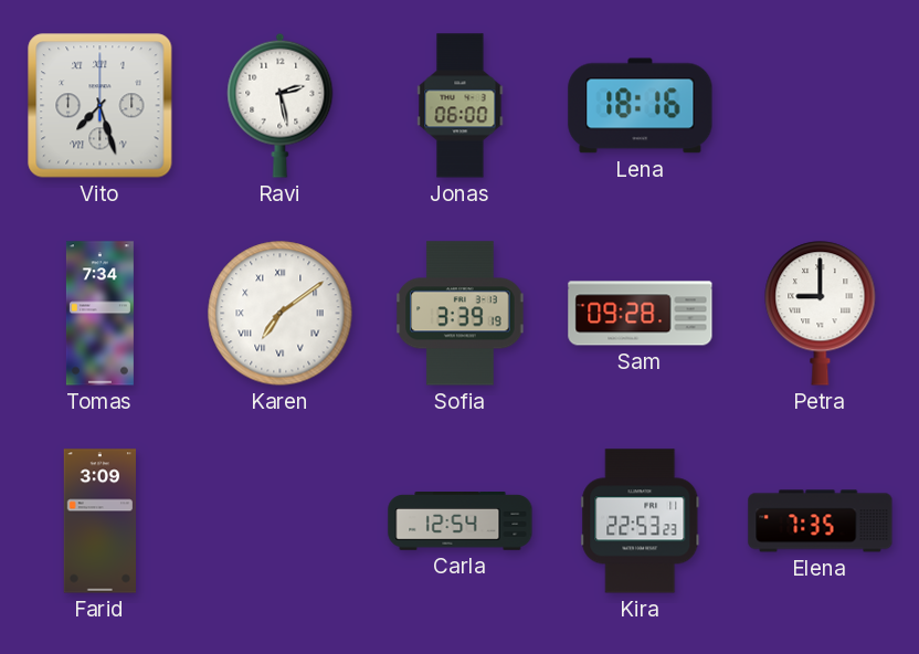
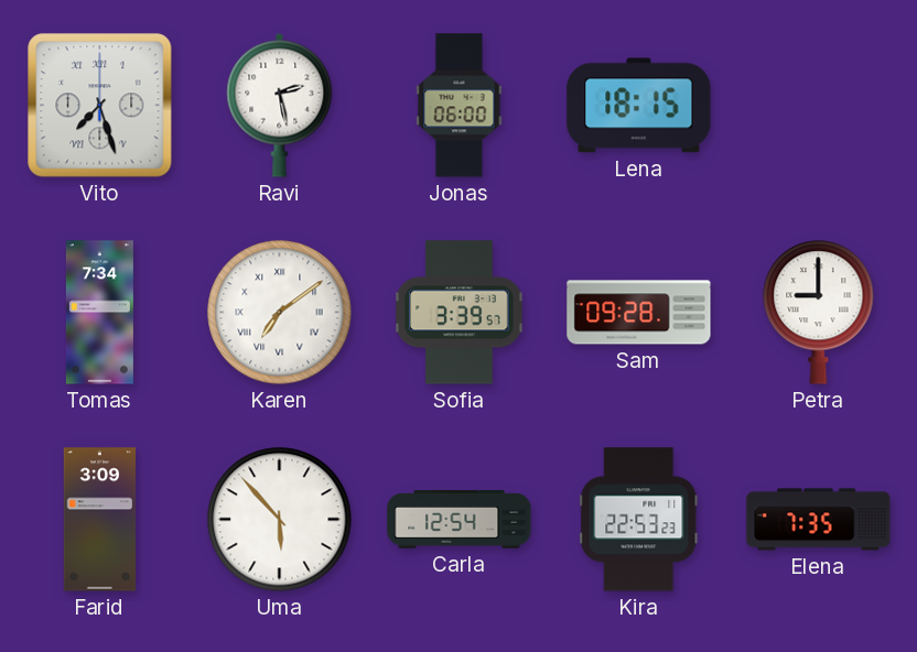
Lena: 18:16 -> 18:15
Sofia: 3:39:19 -> 3:39:57
Uma: none -> 5:53
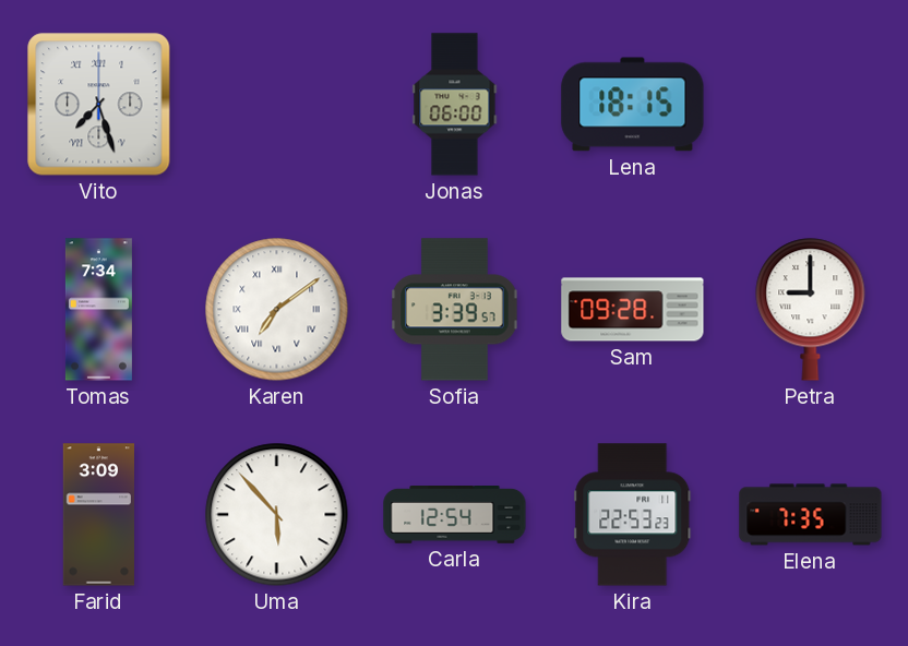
Ravi: 2:28 -> none
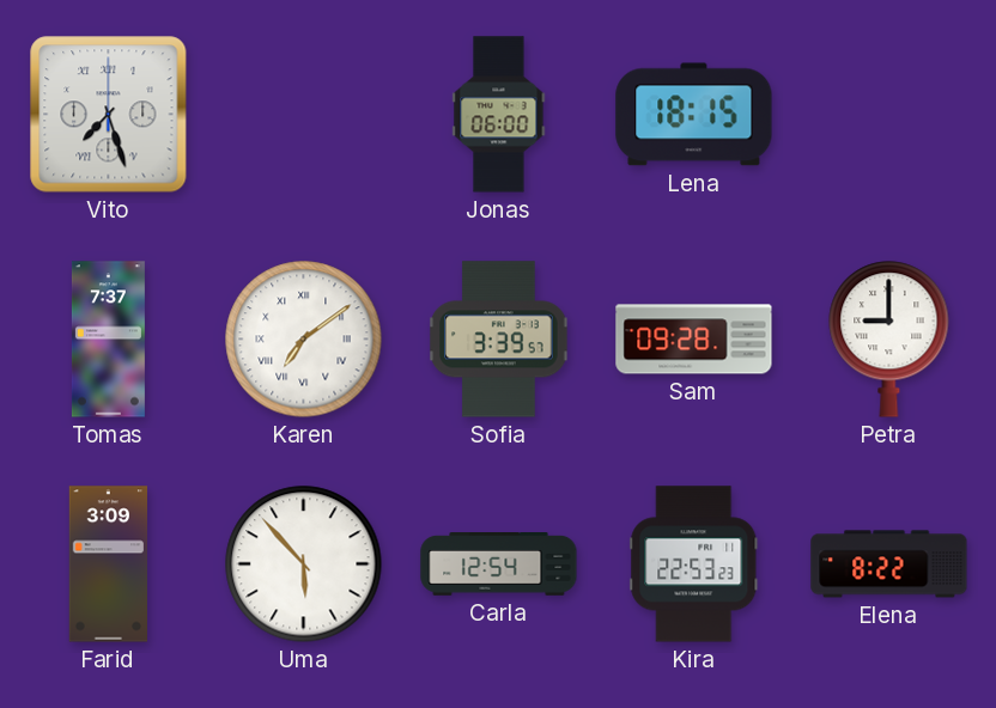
Tomas: 7:34 -> 7:37
Elena: 7:35 -> 8:22
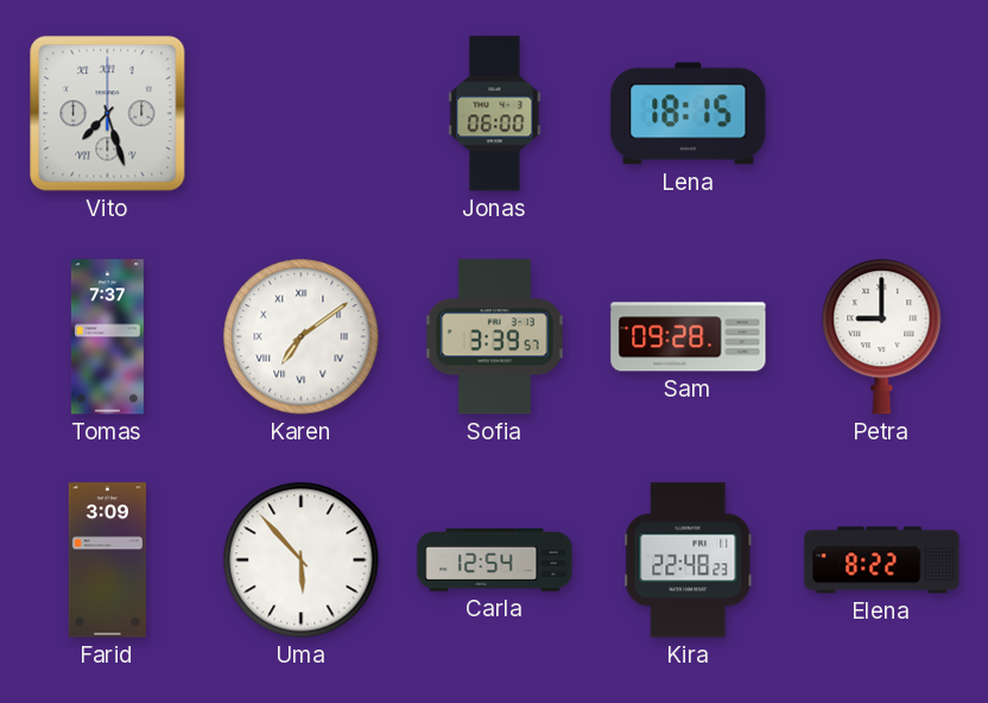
Kira: 22:53 -> 22:48
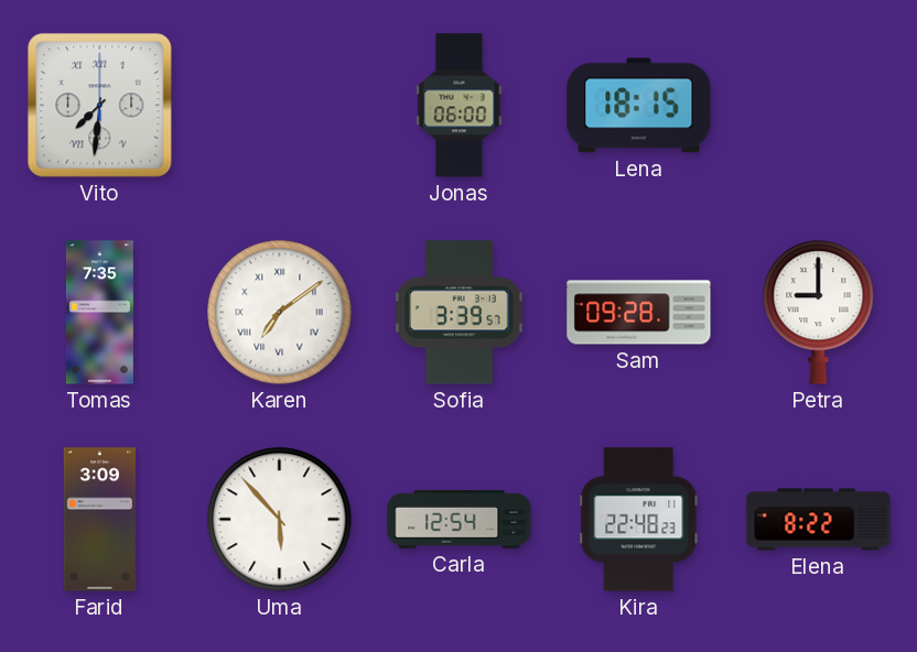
Vito: 7:27 -> 7:31
Tomas: 7:37 -> 7:35
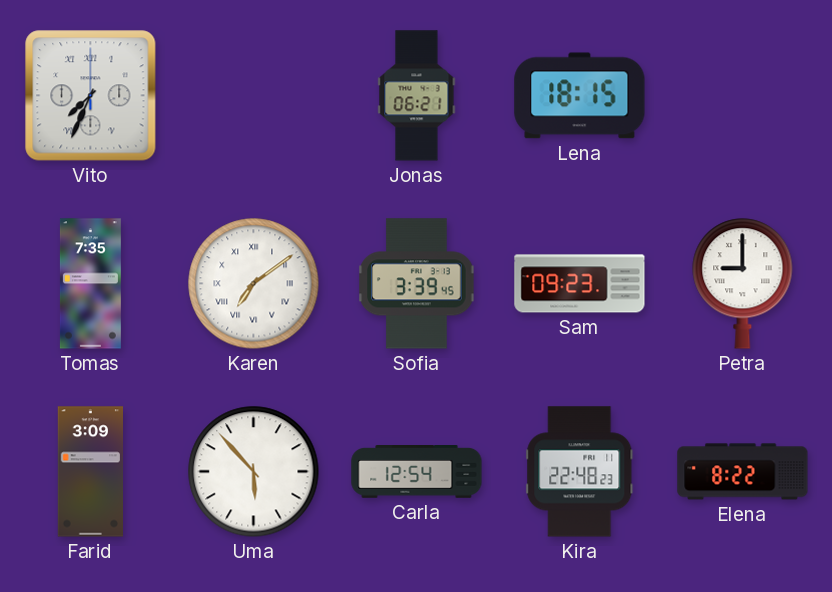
Vito: 7:31 -> 7:34
Jonas: 06:00 -> 06:21
Sofia: 3:39:57 -> 3:39:45
Sam: 09:28 -> 09:23
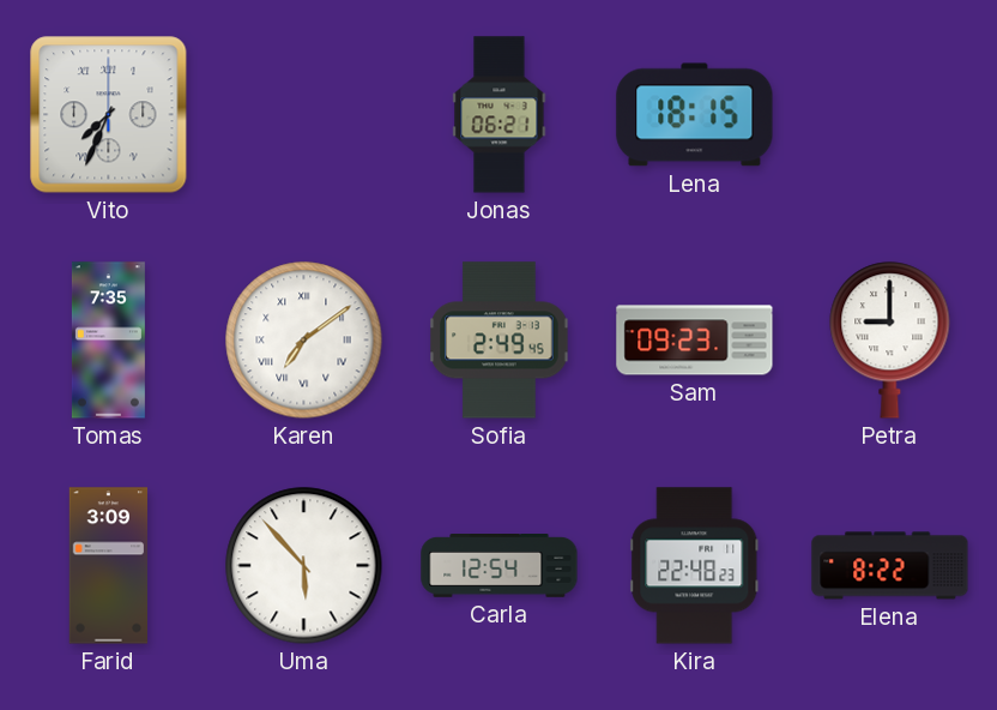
Sofia: 3:39 -> 2:49
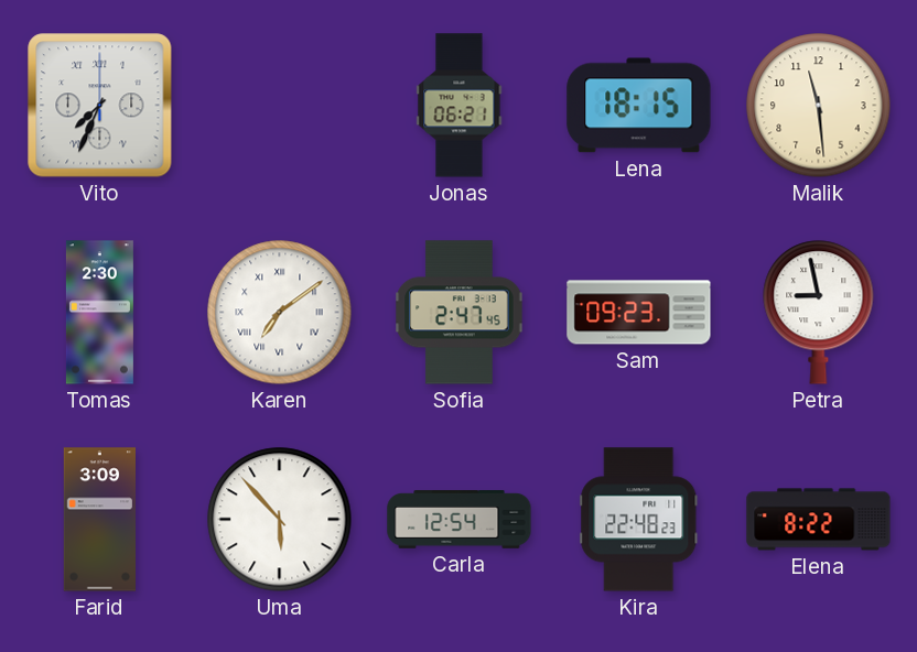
Malik: none -> 11:29
Tomas: 7:35 -> 2:30
Sofia: 2:49 -> 2:47
Petra: 9:00 -> 8:58
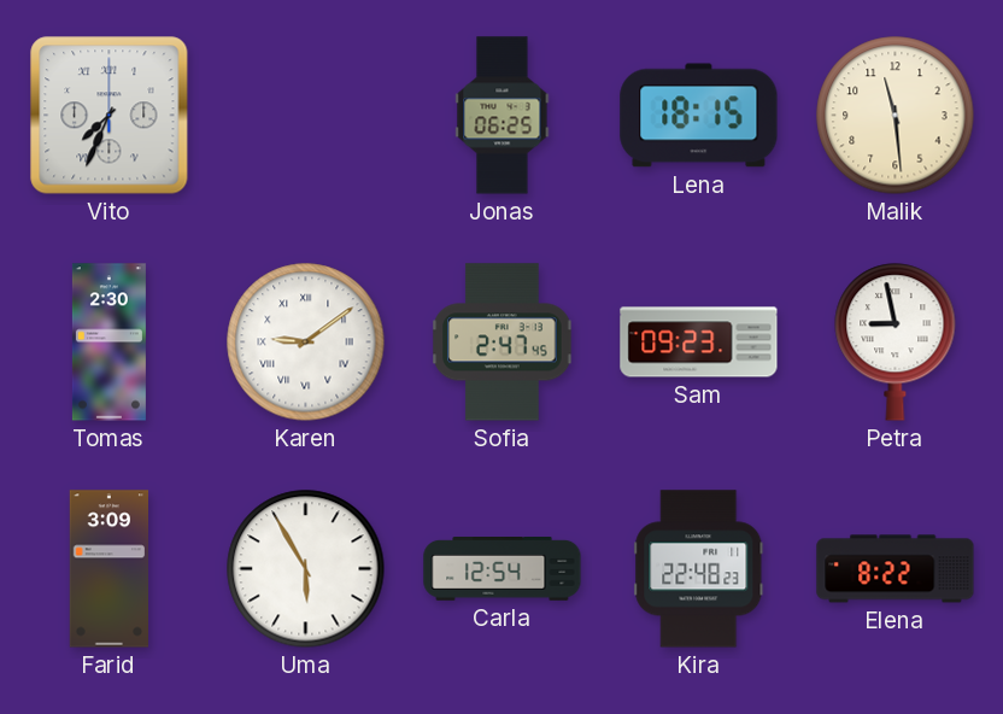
Jonas: 06:21 -> 06:25
Karen: 7:09 -> 9:09
Uma: 5:53 -> 5:55
